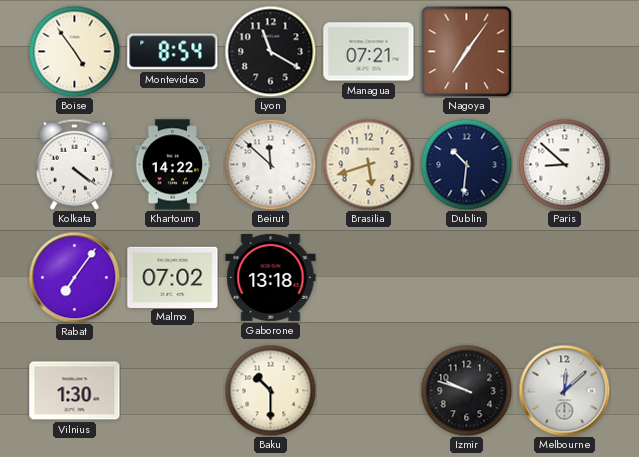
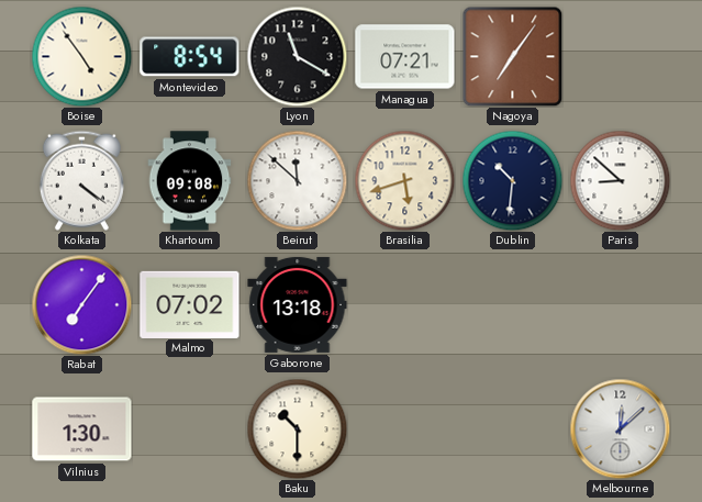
Khartoum: 14:22 -> 09:08
Izmir: 9:48 -> none
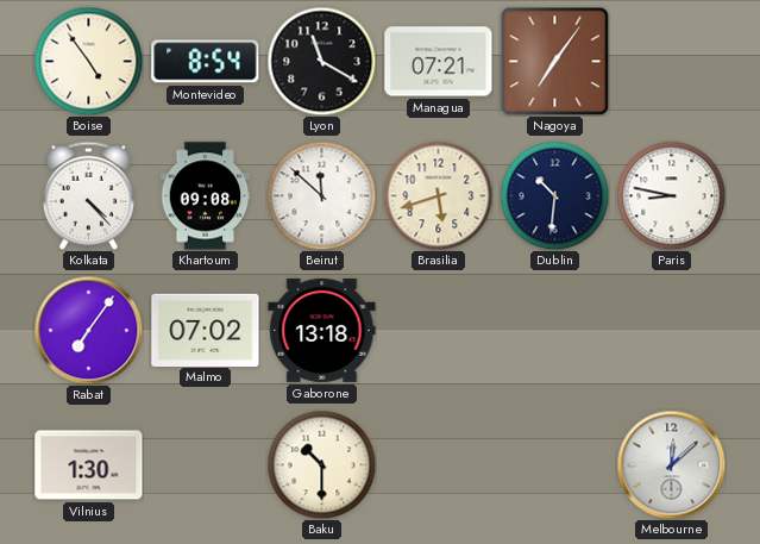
Kolkata: 4:21 -> 4:23
Paris: 8:52 -> 8:47
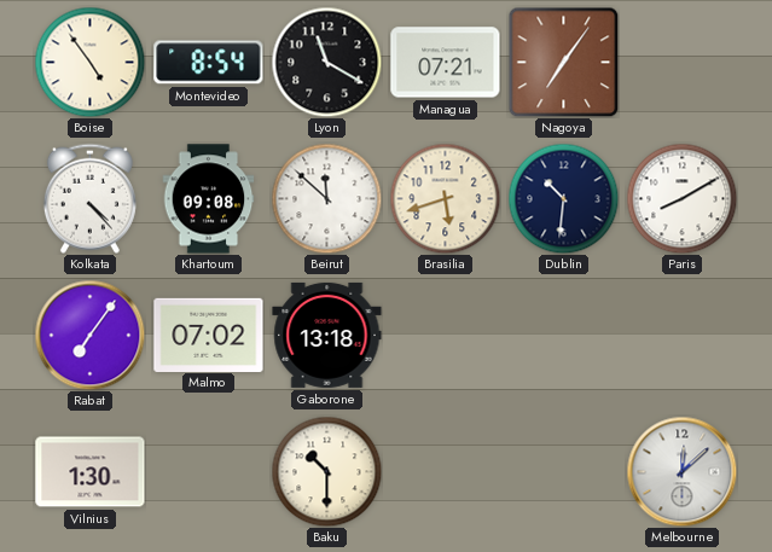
Paris: 8:47 -> 8:10
